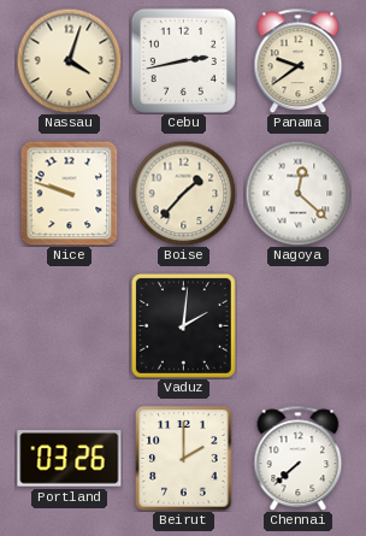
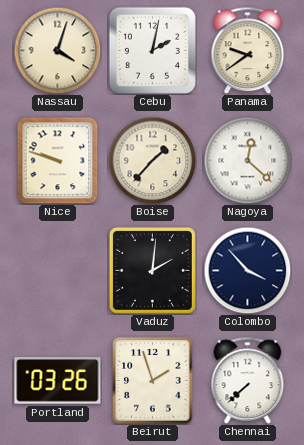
Cebu: 2:43 -> 2:02
Colombo: none -> 3:53
Beirut: 2:00 -> 1:57
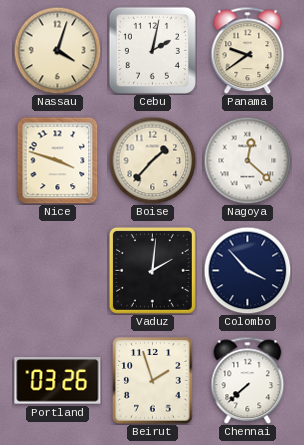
Nice: 9:48 -> 3:48
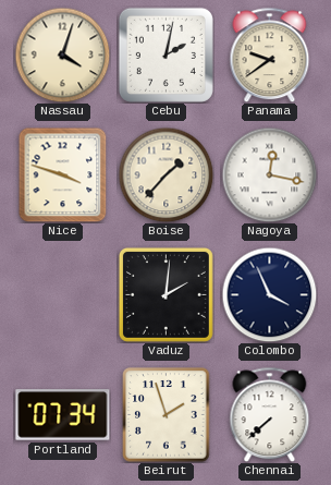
Nagoya: 12:22 -> 12:17
Colombo: 3:53 -> 3:56
Portland: 03:26 -> 07:34
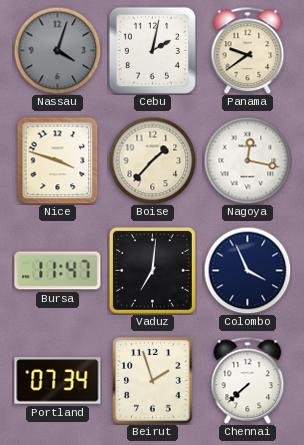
Nassau dial: cream -> grey
Bursa: none -> 11:47
Vaduz: 2:01 -> 7:01
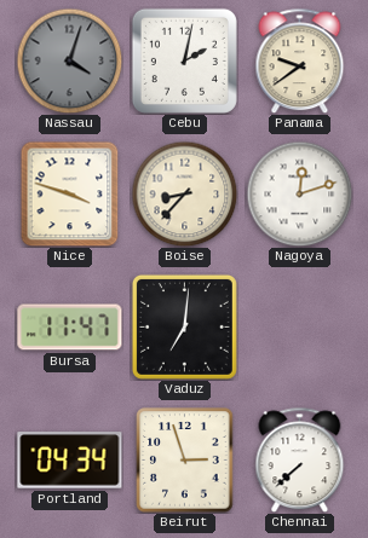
Boise: 1:37 -> 8:37
Nagoya: 12:17 -> 12:12
Colombo: 3:56 -> none
Portland: 07:34 -> 04:34
Beirut: 1:57 -> 2:57
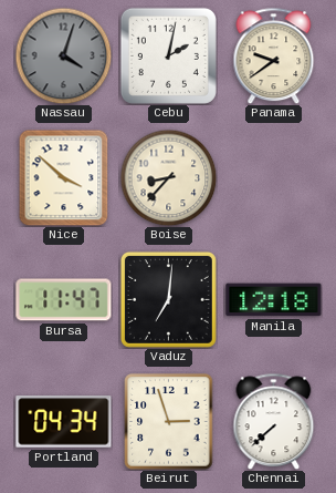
Nice: 3:48 -> 3:52
Nagoya: 12:12 -> none
Manila: none -> 12:18
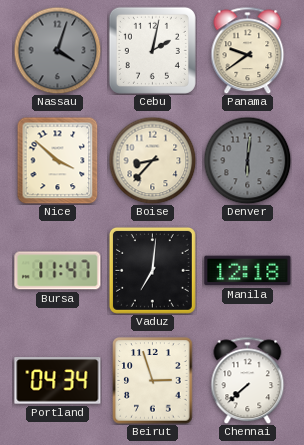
Denver: none -> 6:01
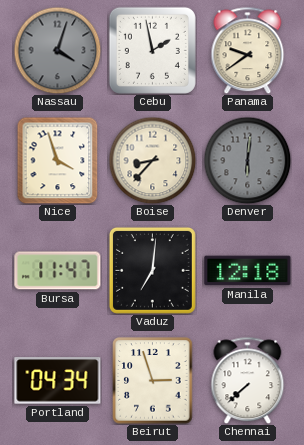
Cebu: 2:02 -> 1:58
Nice: 3:52 -> 3:57
